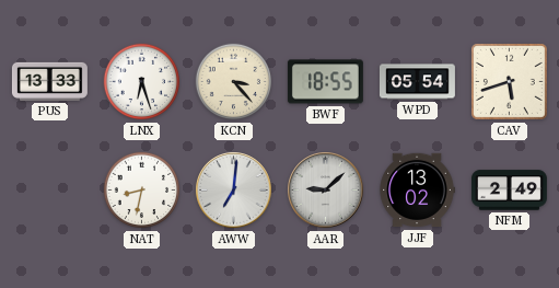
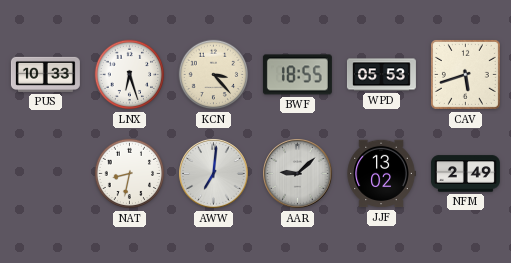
PUS: 13:33 -> 10:33
WPD: 05:54 -> 05:53
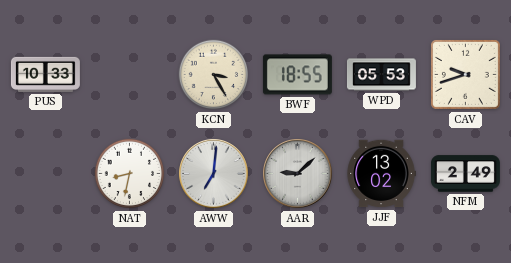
LNX: 6:27 -> none
KCN: 3:23 -> 3:25
CAV: 5:42 -> 9:42
